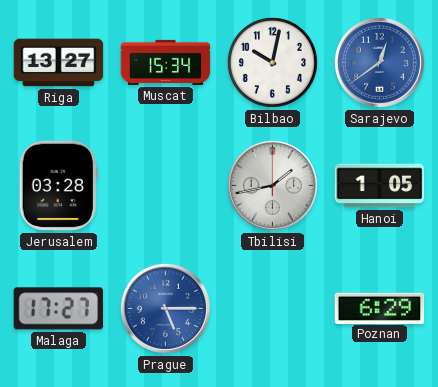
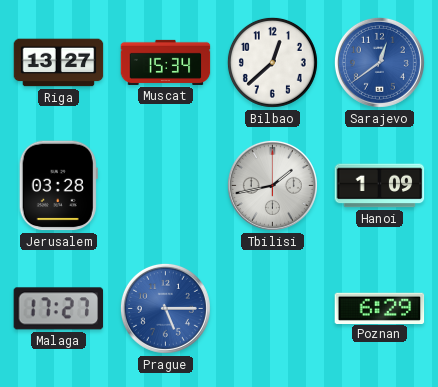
Bilbao: 10:02 -> 12:38
Hanoi: 1:05 -> 1:09
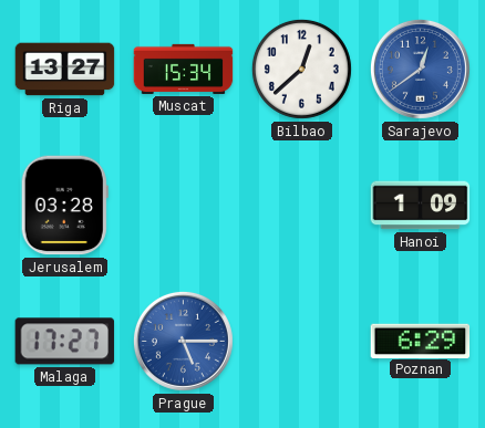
Tbilisi: 1:43 -> none
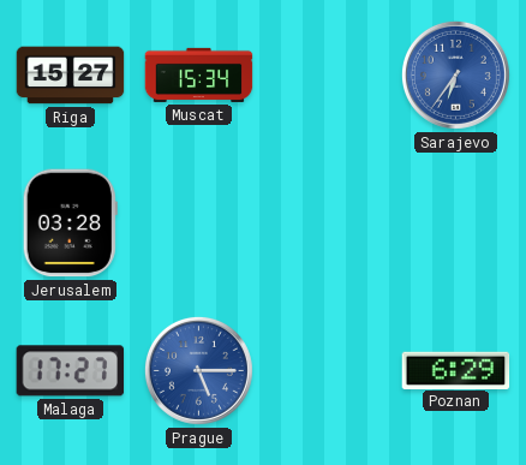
Riga: 13:27 -> 15:27
Bilbao: 12:38 -> none
Sarajevo: 12:39 -> 6:36
Hanoi: 1:09 -> none
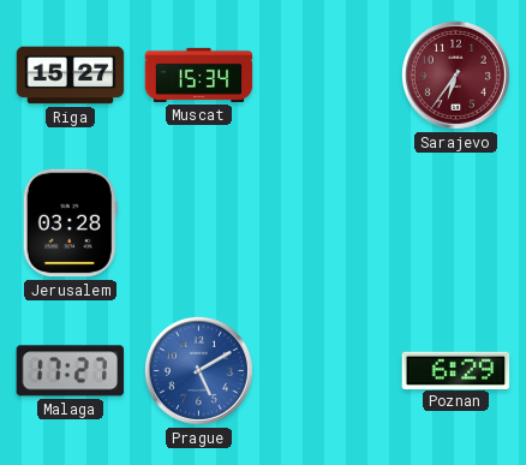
Sarajevo dial: blue -> burgundy
Prague: 5:15 -> 5:10
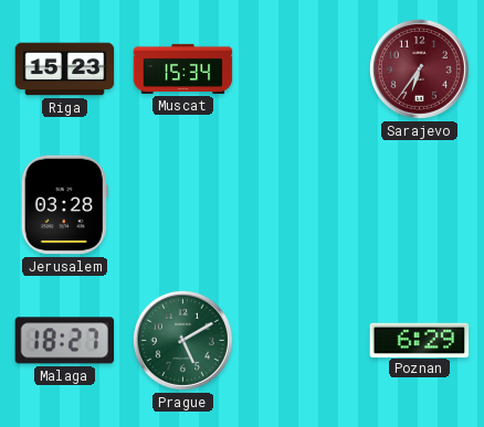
Riga: 15:27 -> 15:23
Malaga: 17:27 -> 18:27
Prague dial: blue -> green
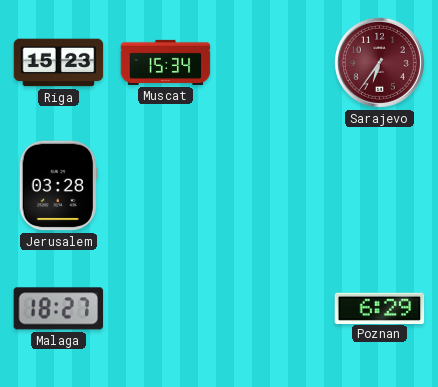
Prague: 5:10 -> none
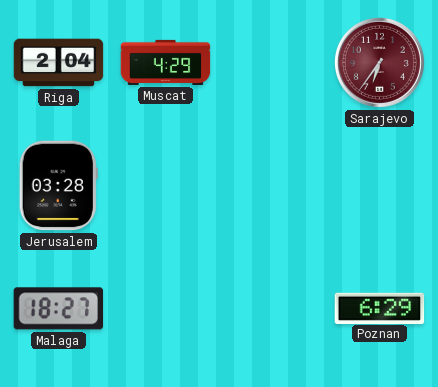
Riga: 15:23 -> 2:04
Muscat: 15:34 -> 4:29
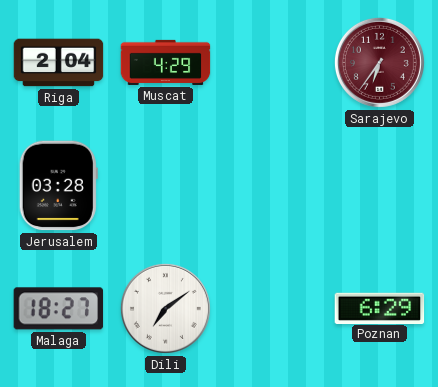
Dili: none -> 7:09
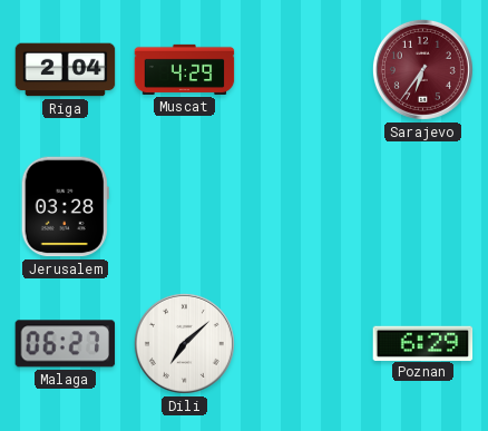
Malaga: 18:27 -> 06:27
Dili: 7:09 -> 7:08
